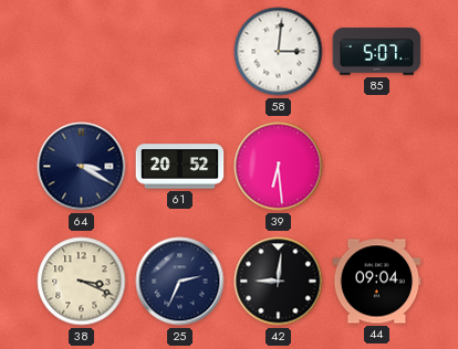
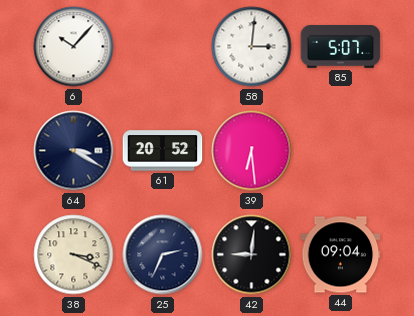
6: none -> 10:07
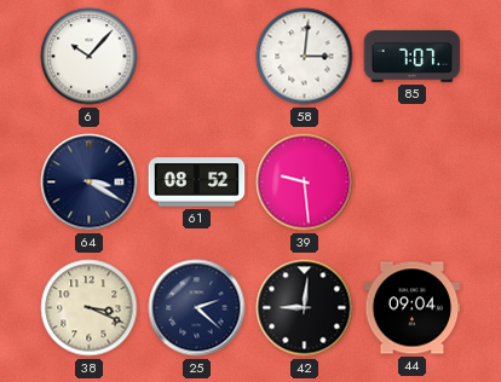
85: 5:07 -> 7:07
61: 20:52 -> 08:52
39: 6:29 -> 9:29
25: 2:34 -> 2:22
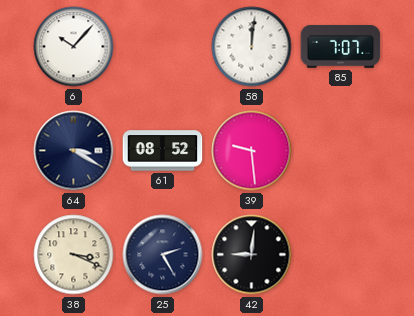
58: 3:01 -> 12:01
25: 2:22 -> 2:25
44: 09:04 -> none
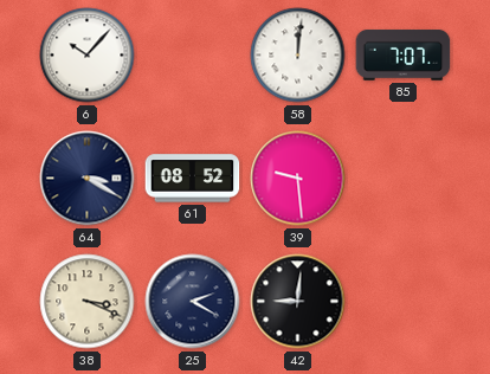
25: 2:25 -> 2:20
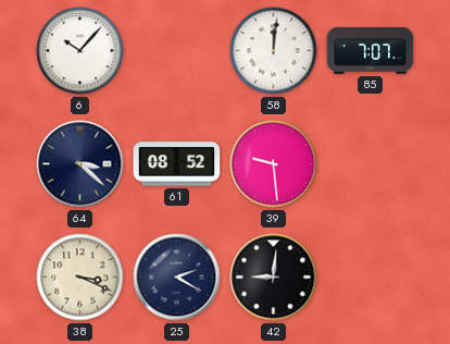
64: 3:20 -> 3:22
